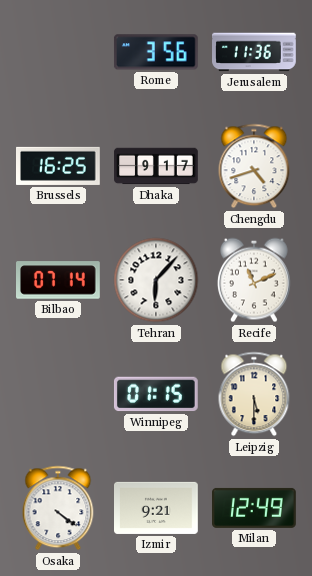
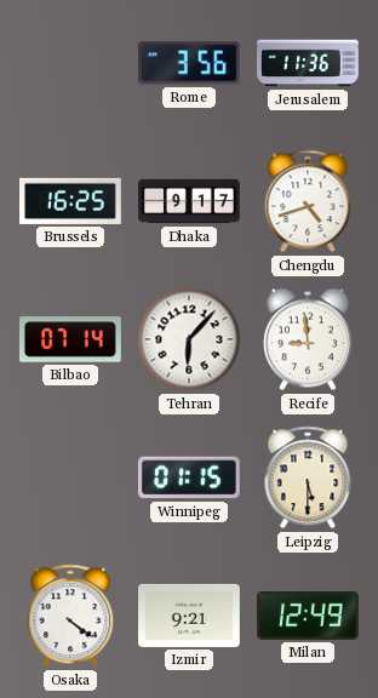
Recife: 11:11 -> 8:59
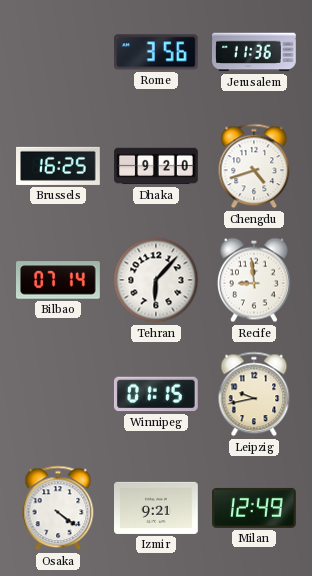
Dhaka: 9:17 -> 9:20
Leipzig: 5:30 -> 9:43
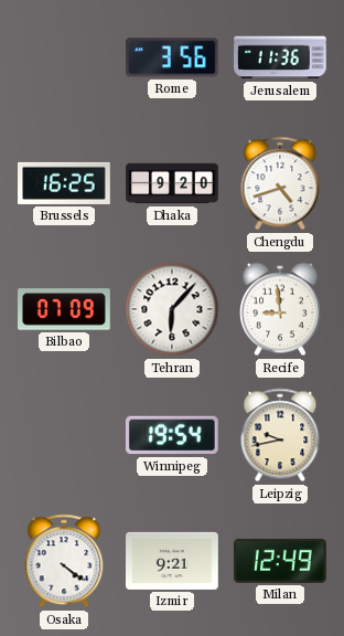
Bilbao: 07:14 -> 07:09
Winnipeg: 01:15 -> 19:54
